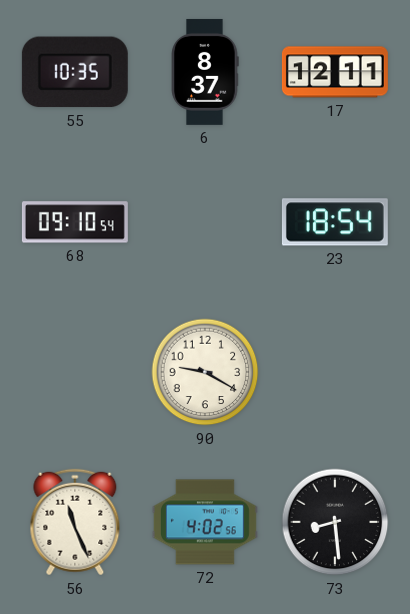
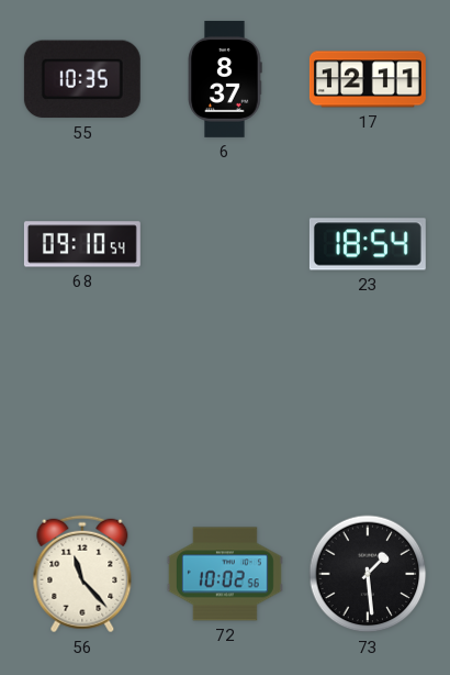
90: 9:20 -> none
56: 11:26 -> 11:23
72: 4:02 -> 10:02
73: 8:29 -> 1:29
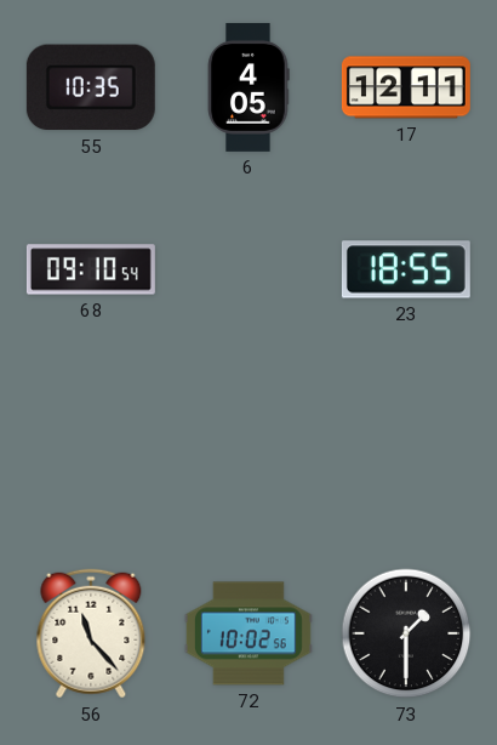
6: 8:37 -> 4:05
23: 18:54 -> 18:55
73: 1:29 -> 1:30
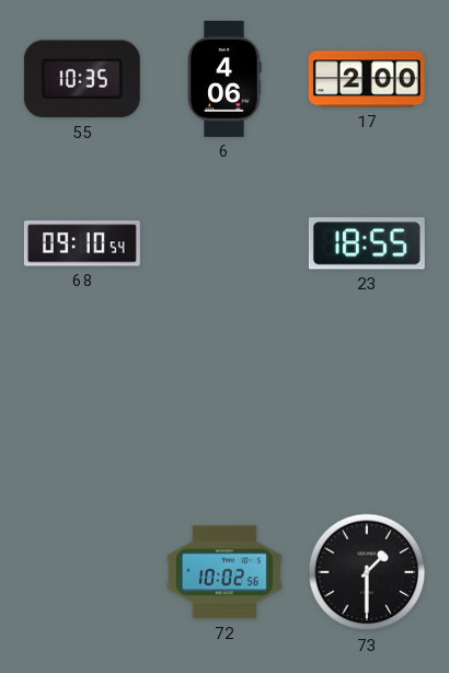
6: 4:05 -> 4:06
17: 12:11 -> 2:00
56: 11:23 -> none
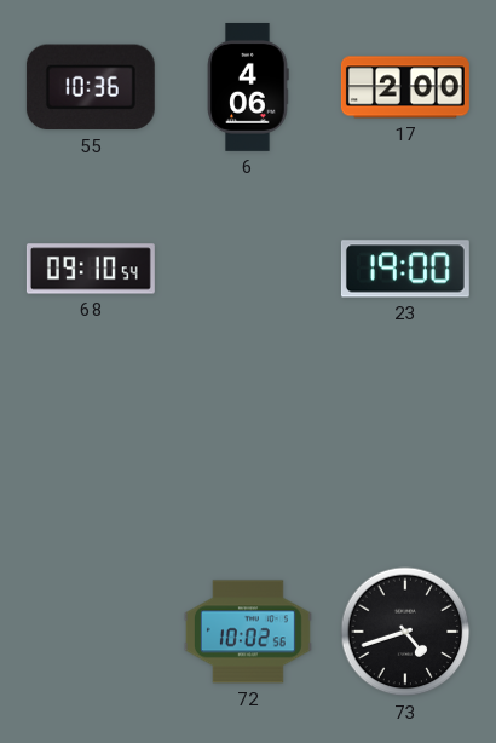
55: 10:35 -> 10:36
23: 18:55 -> 19:00
73: 1:30 -> 4:42
